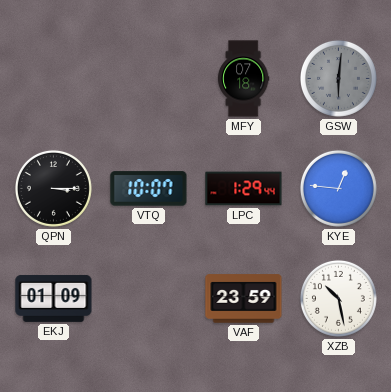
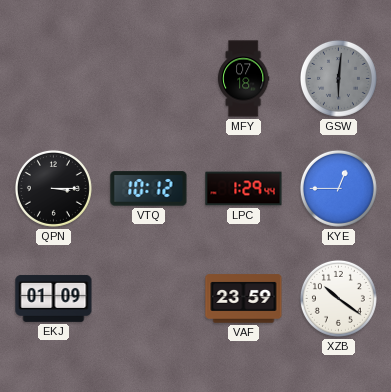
VTQ: 10:07 -> 10:12
KYE: 12:46 -> 12:45
XZB: 10:28 -> 10:21
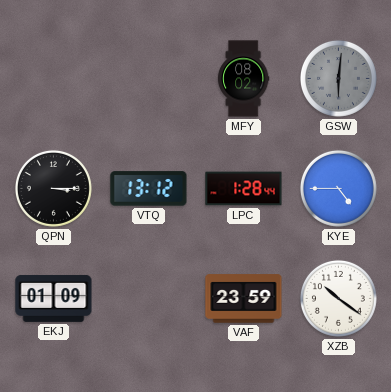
MFY: 07:18 -> 08:02
VTQ: 10:12 -> 13:12
LPC: 1:29 -> 1:28
KYE: 12:45 -> 4:45
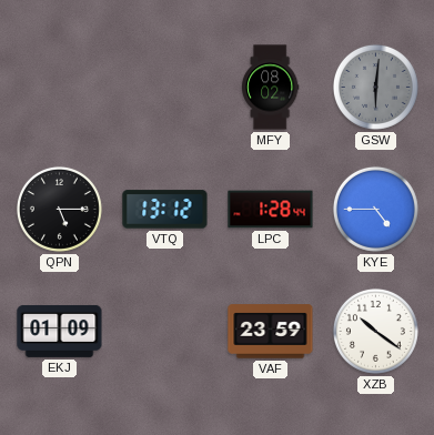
QPN: 3:15 -> 5:15
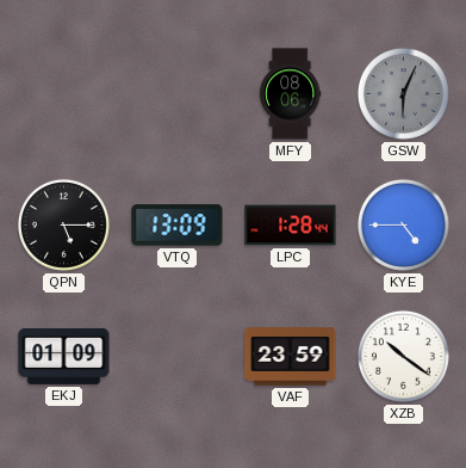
MFY: 08:02 -> 08:06
GSW: 6:01 -> 6:04
VTQ: 13:12 -> 13:09
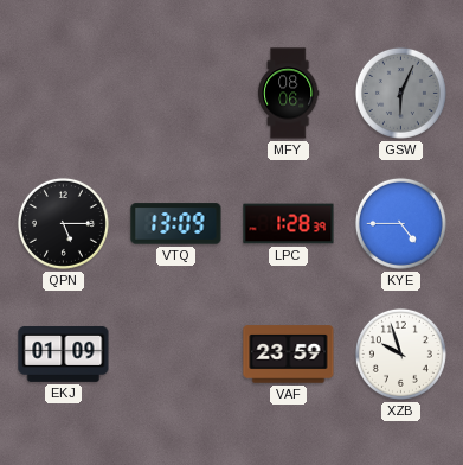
LPC: 1:28:44 -> 1:28:39
XZB: 10:21 -> 9:57
